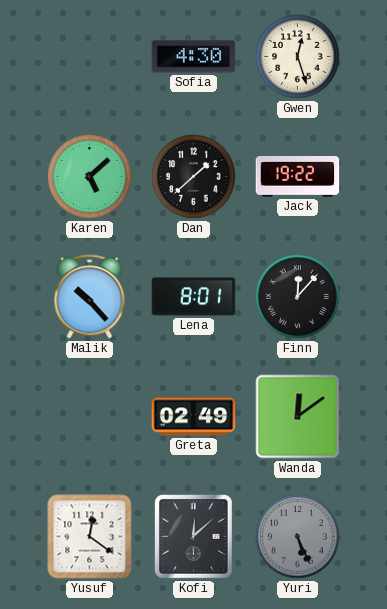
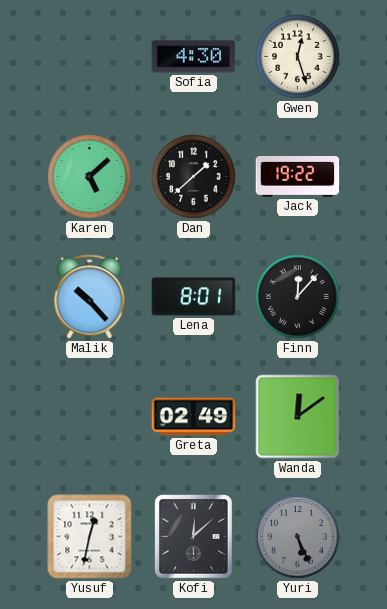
Yusuf: 12:21 -> 12:32
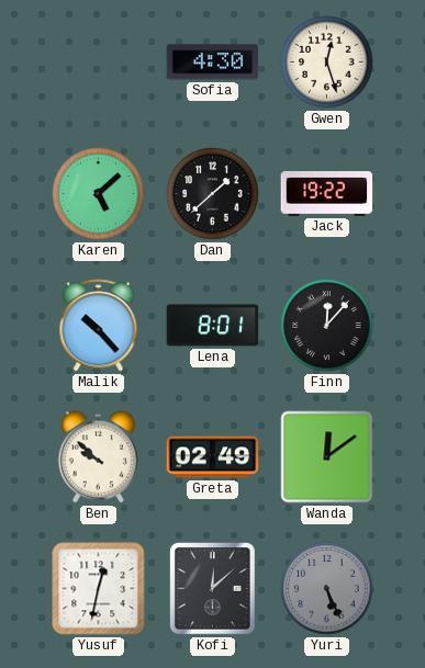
Ben: none -> 9:52
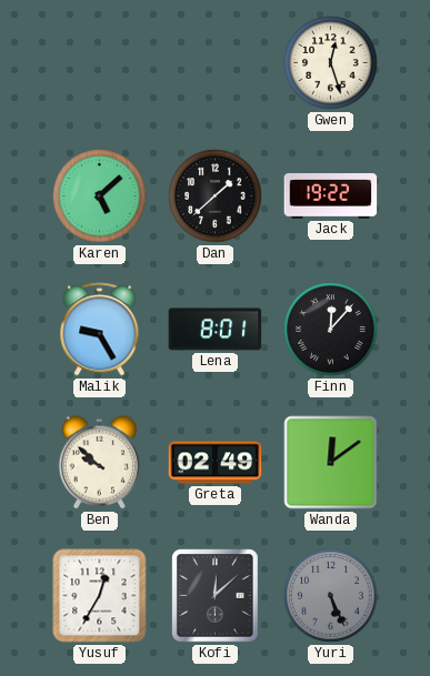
Sofia: 4:30 -> none
Malik: 10:23 -> 9:25
Yusuf: 12:32 -> 12:35
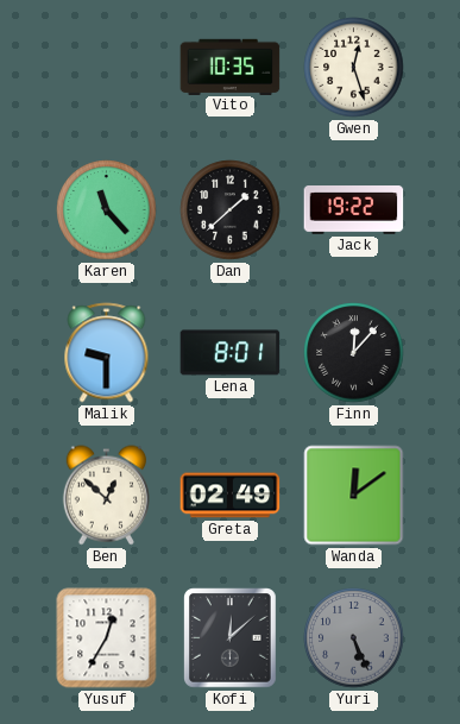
Vito: none -> 10:35
Karen: 5:08 -> 11:23
Malik: 9:25 -> 9:30
Ben: 9:52 -> 12:52
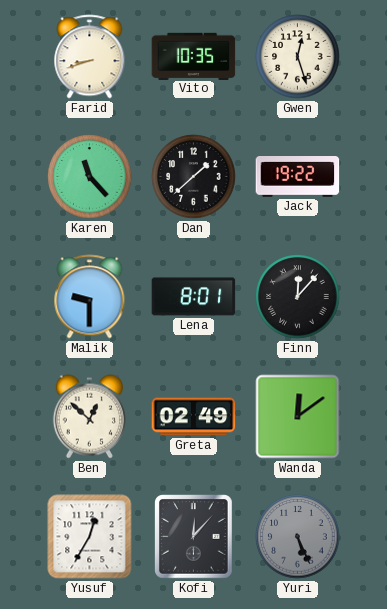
Farid: none -> 8:42
Kofi: 12:08 -> 12:07
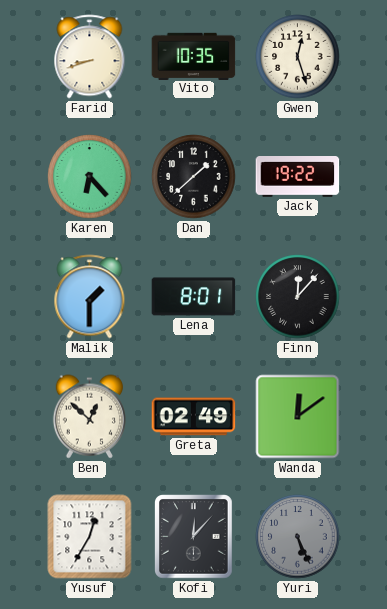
Karen: 11:23 -> 6:23
Malik: 9:30 -> 1:30
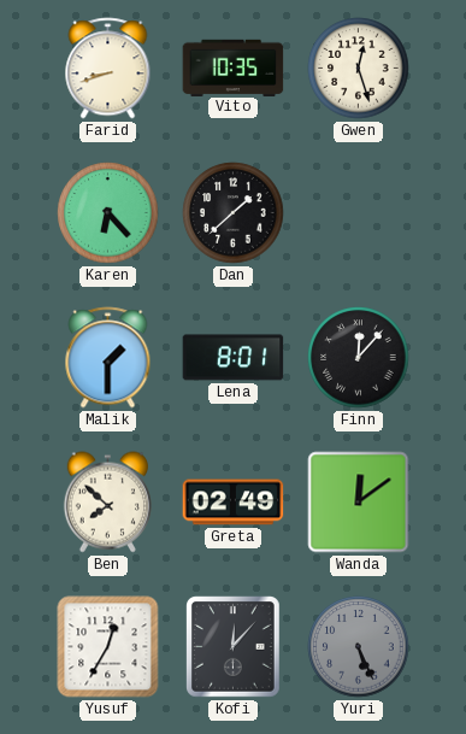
Jack: 19:22 -> none
Ben: 12:52 -> 7:52
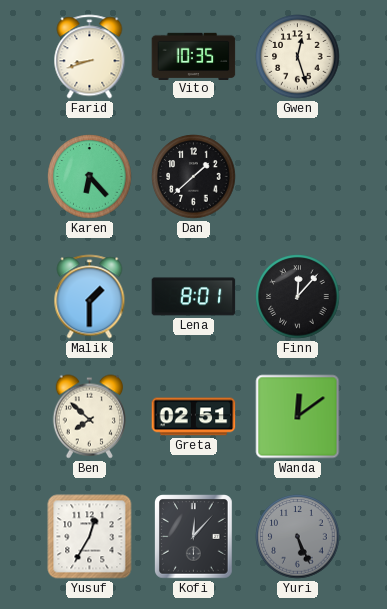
Greta: 02:49 -> 02:51
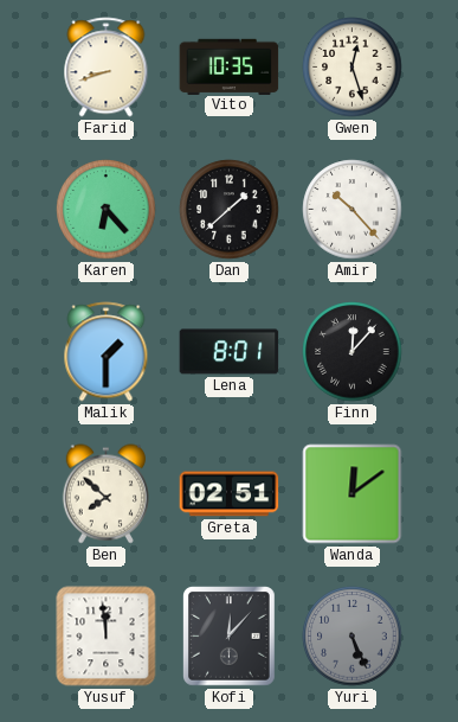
Amir: none -> 10:23
Yusuf: 12:35 -> 11:59
